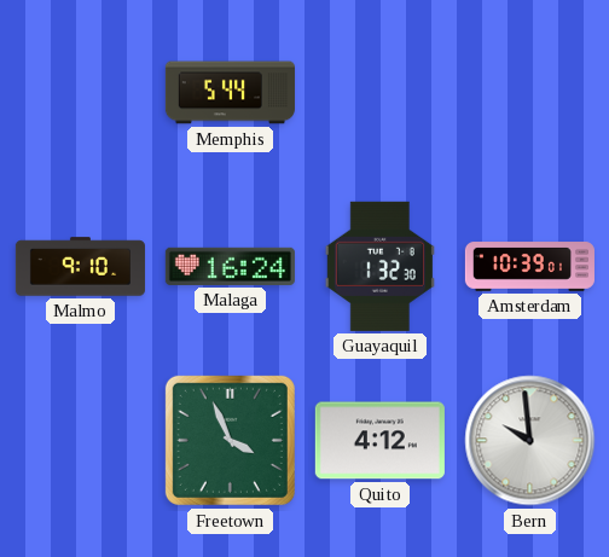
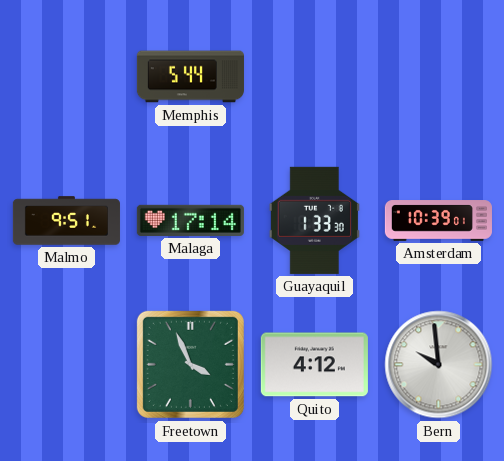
Malmo: 9:10 -> 9:51
Malaga: 16:24 -> 17:14
Guayaquil: 1:32 -> 1:33
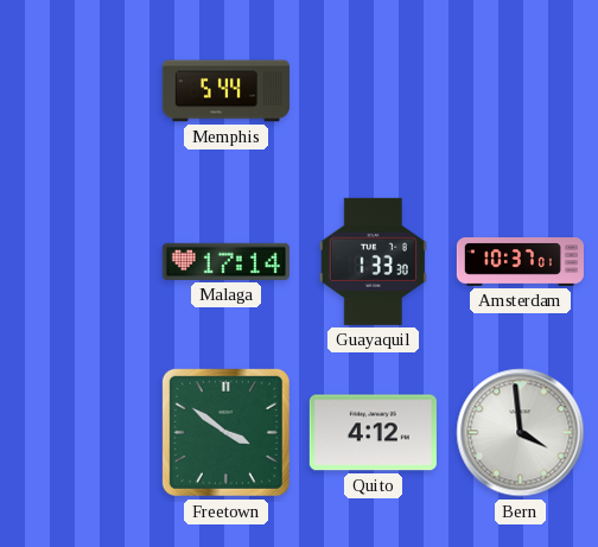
Malmo: 9:51 -> none
Amsterdam: 10:39 -> 10:37
Freetown: 3:56 -> 3:51
Bern: 9:59 -> 3:59
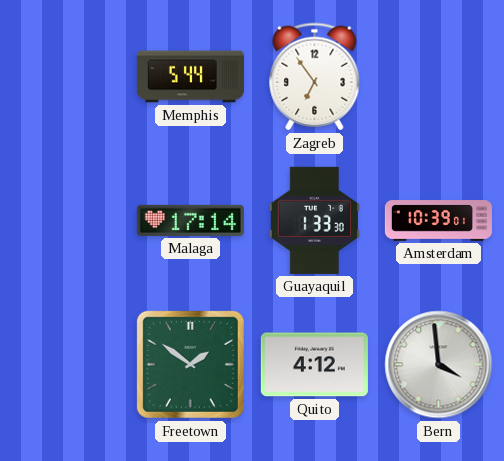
Zagreb: none -> 6:54
Amsterdam: 10:37 -> 10:39
Freetown: 3:51 -> 1:51
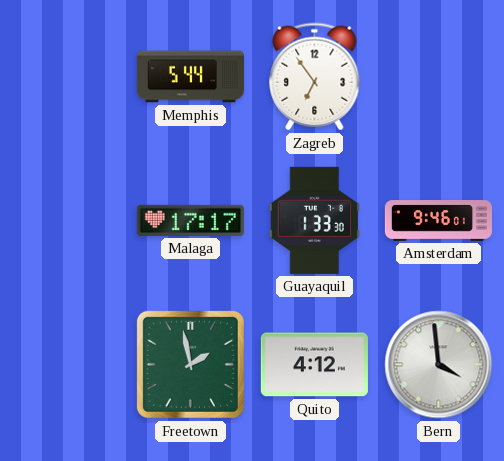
Malaga: 17:14 -> 17:17
Amsterdam: 10:39 -> 9:46
Freetown: 1:51 -> 1:58
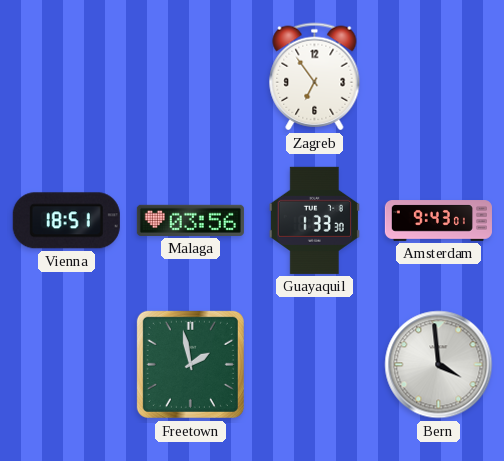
Memphis: 5:44 -> none
Vienna: none -> 18:51
Malaga: 17:17 -> 03:56
Amsterdam: 9:46 -> 9:43
Quito: 4:12 -> none
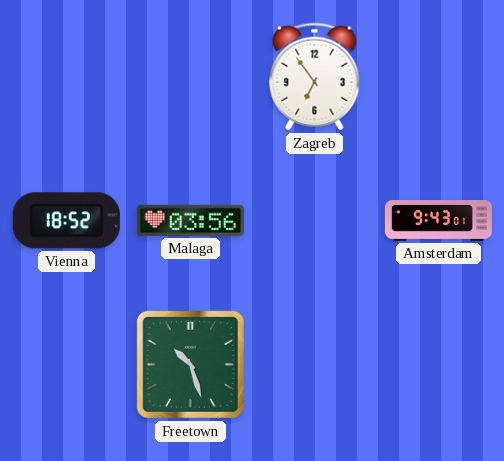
Vienna: 18:51 -> 18:52
Guayaquil: 1:33 -> none
Freetown: 1:58 -> 10:27
Bern: 3:59 -> none
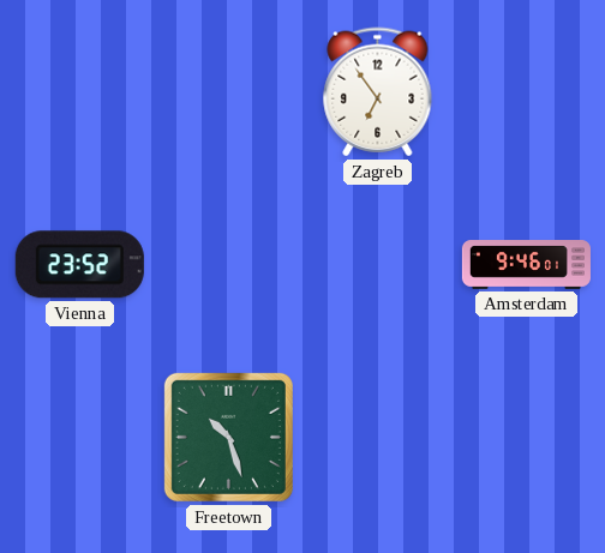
Vienna: 18:52 -> 23:52
Malaga: 03:56 -> none
Amsterdam: 9:43 -> 9:46
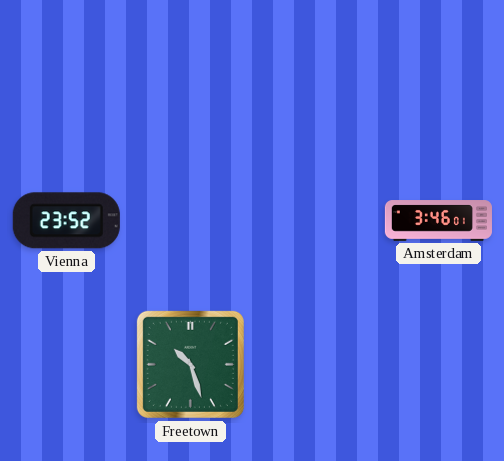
Zagreb: 6:54 -> none
Amsterdam: 9:46 -> 3:46
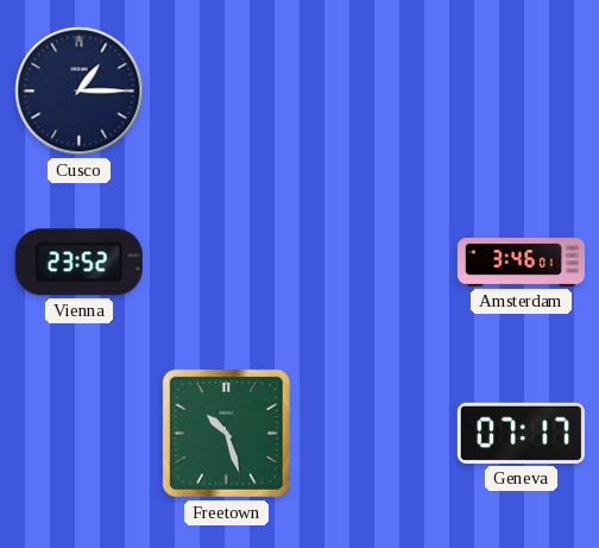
Cusco: none -> 1:15
Geneva: none -> 07:17
